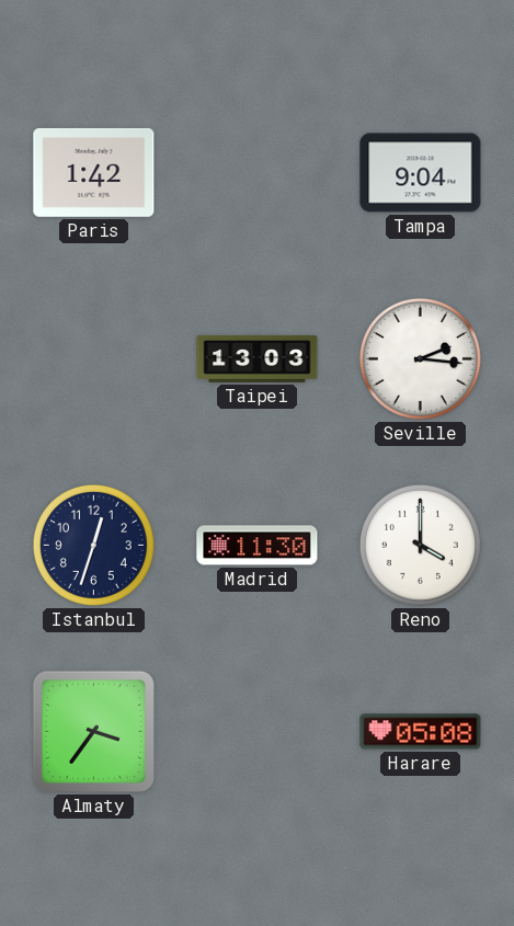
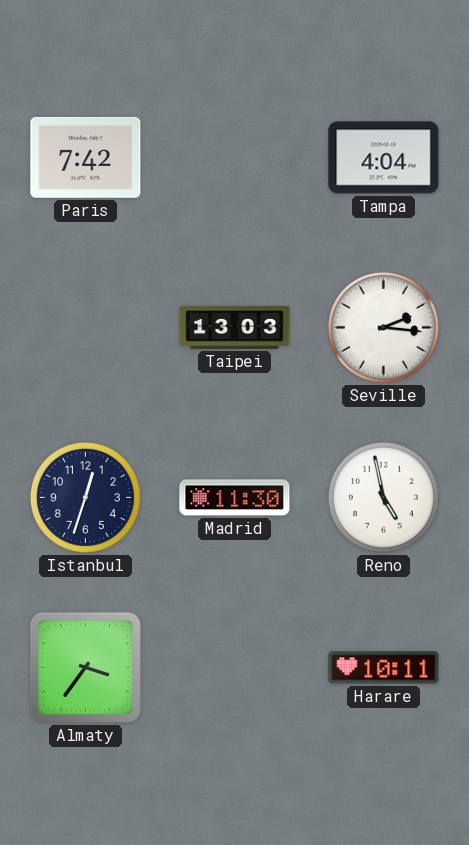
Paris: 1:42 -> 7:42
Tampa: 9:04 -> 4:04
Reno: 4:00 -> 4:58
Harare: 05:08 -> 10:11
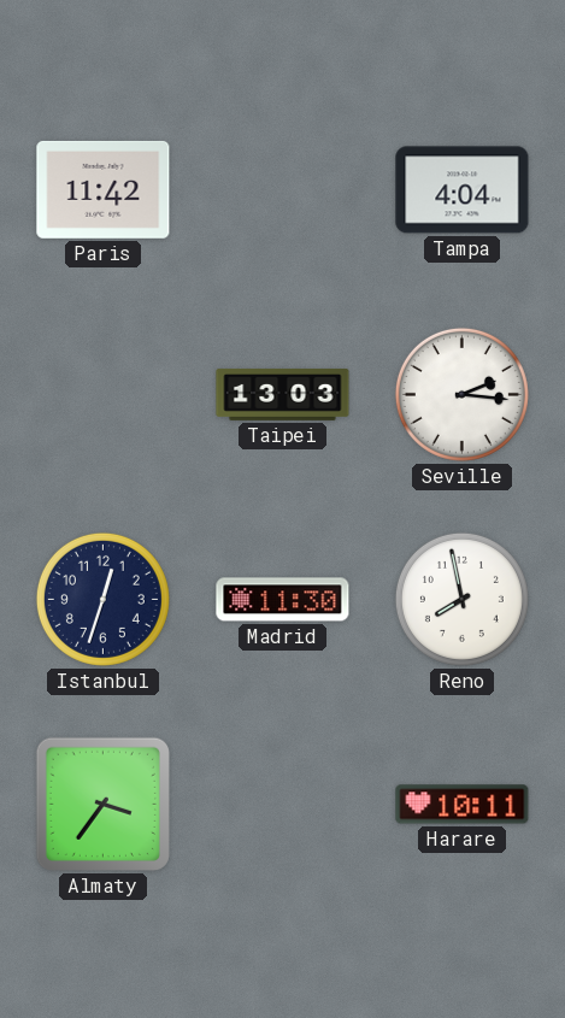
Paris: 7:42 -> 11:42
Reno: 4:58 -> 7:58
